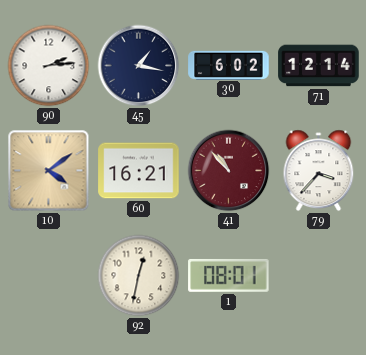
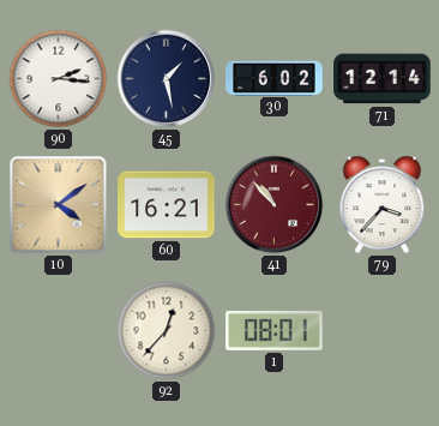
90: 2:14 -> 2:16
45: 1:17 -> 1:28
92: 12:32 -> 12:37
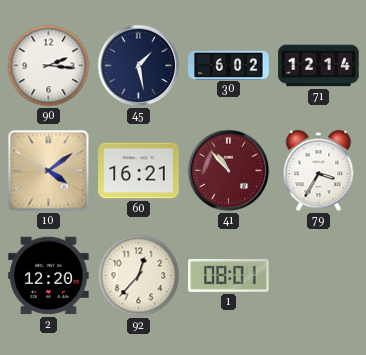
79: 3:37 -> 3:35
2: none -> 12:20
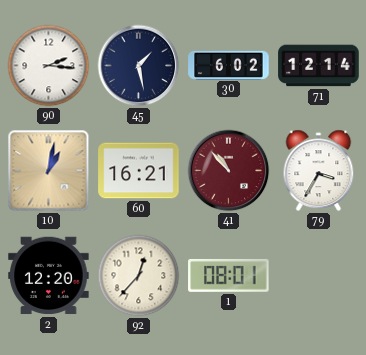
10: 4:09 -> 1:02
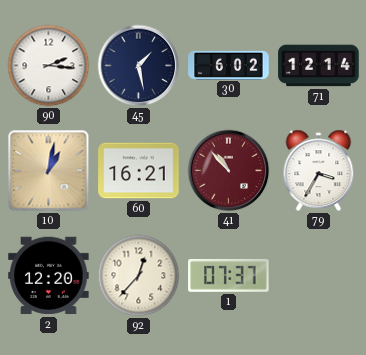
1: 08:01 -> 07:37
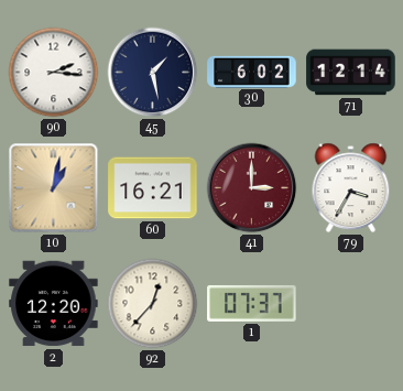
41: 10:53 -> 3:00
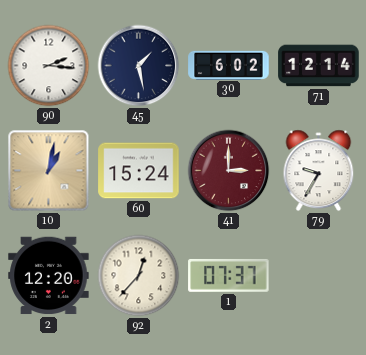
60: 16:21 -> 15:24
79: 3:35 -> 9:35
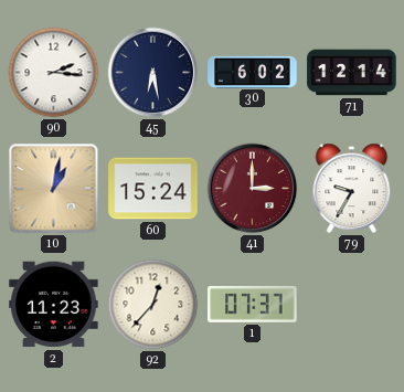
45: 1:28 -> 6:28
2: 12:20 -> 11:23
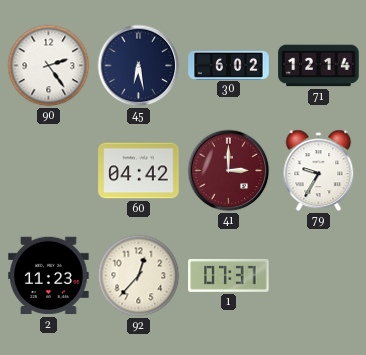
90: 2:16 -> 2:24
10: 1:02 -> none
60: 15:24 -> 04:42
